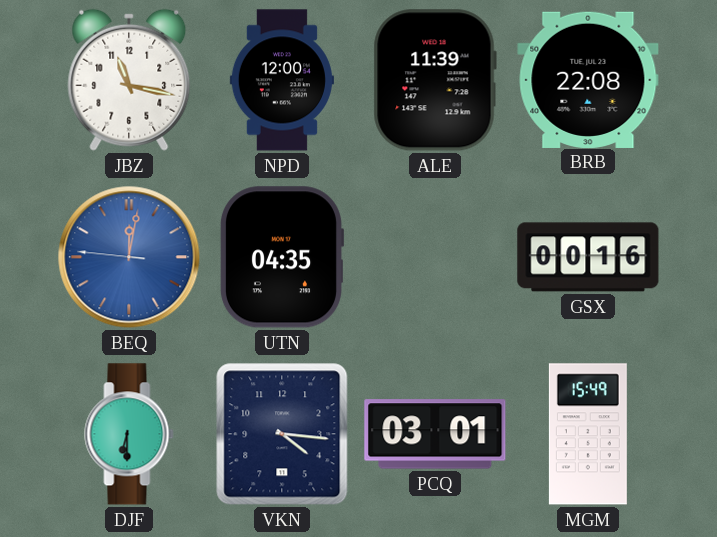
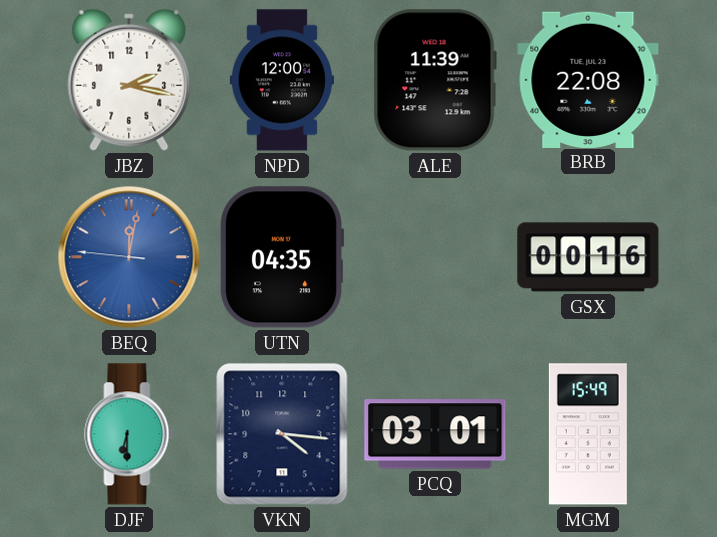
JBZ: 11:17 -> 2:17
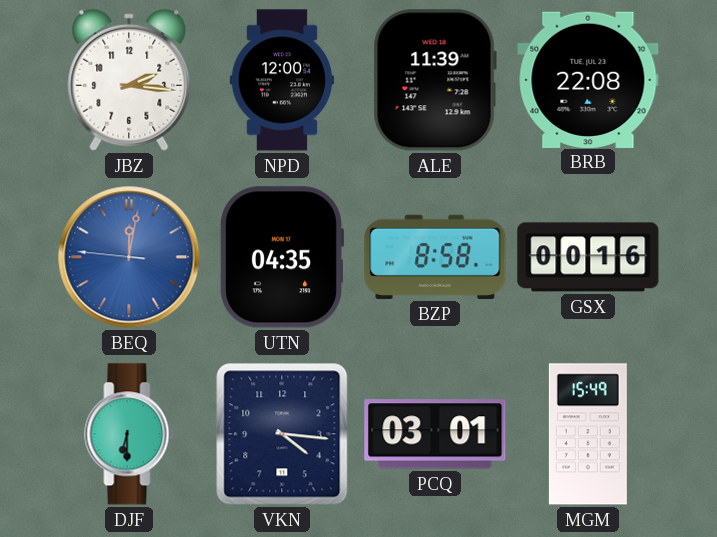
JBZ: 2:17 -> 2:16
BZP: none -> 8:58
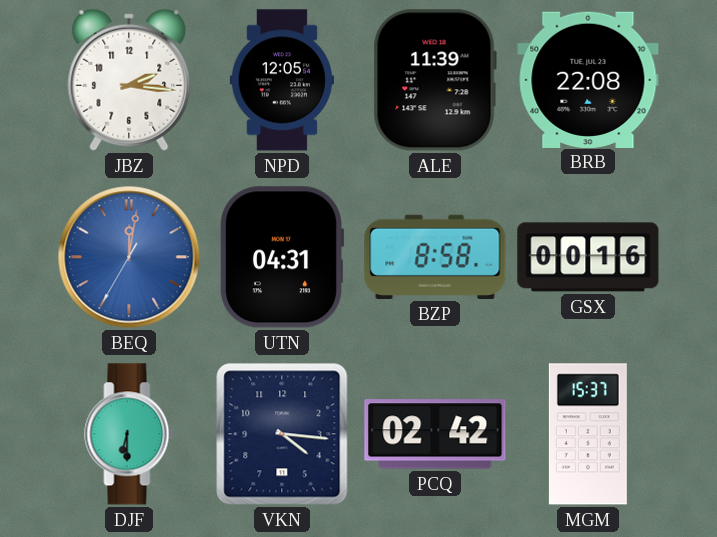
NPD: 12:00 -> 12:05
BEQ: 12:01:46 -> 12:01:35
UTN: 04:35 -> 04:31
PCQ: 03:01 -> 02:42
MGM: 15:49 -> 15:37
